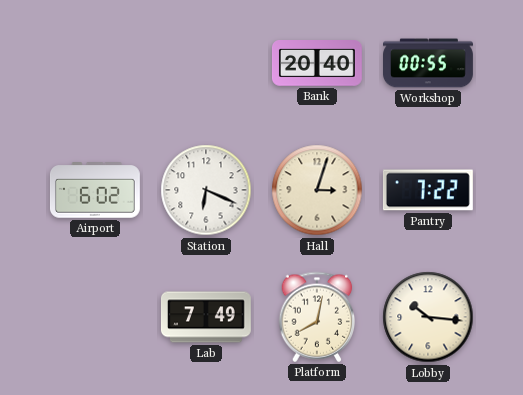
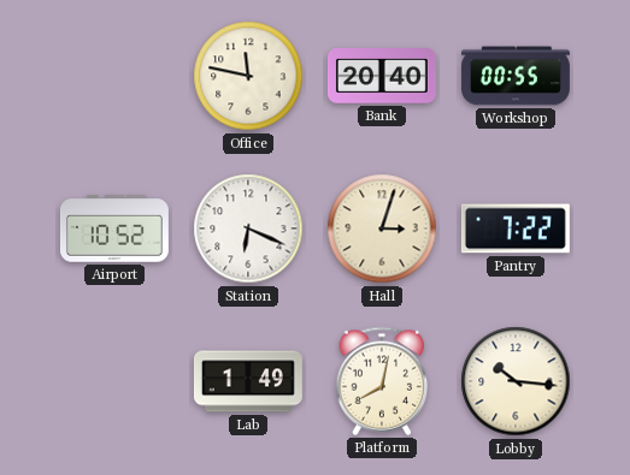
Office: none -> 11:47
Airport: 6:02 -> 10:52
Lab: 7:49 -> 1:49
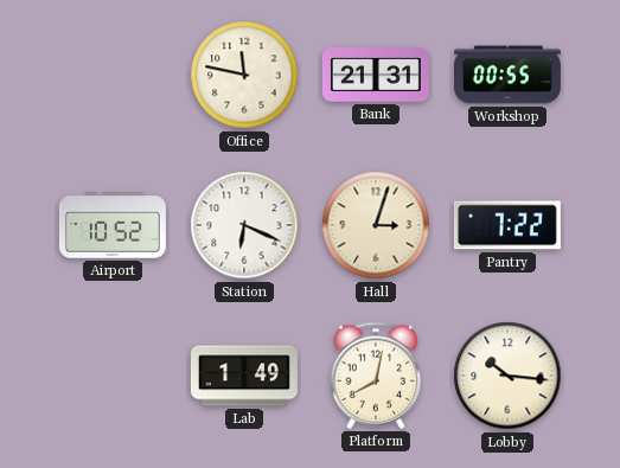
Bank: 20:40 -> 21:31
